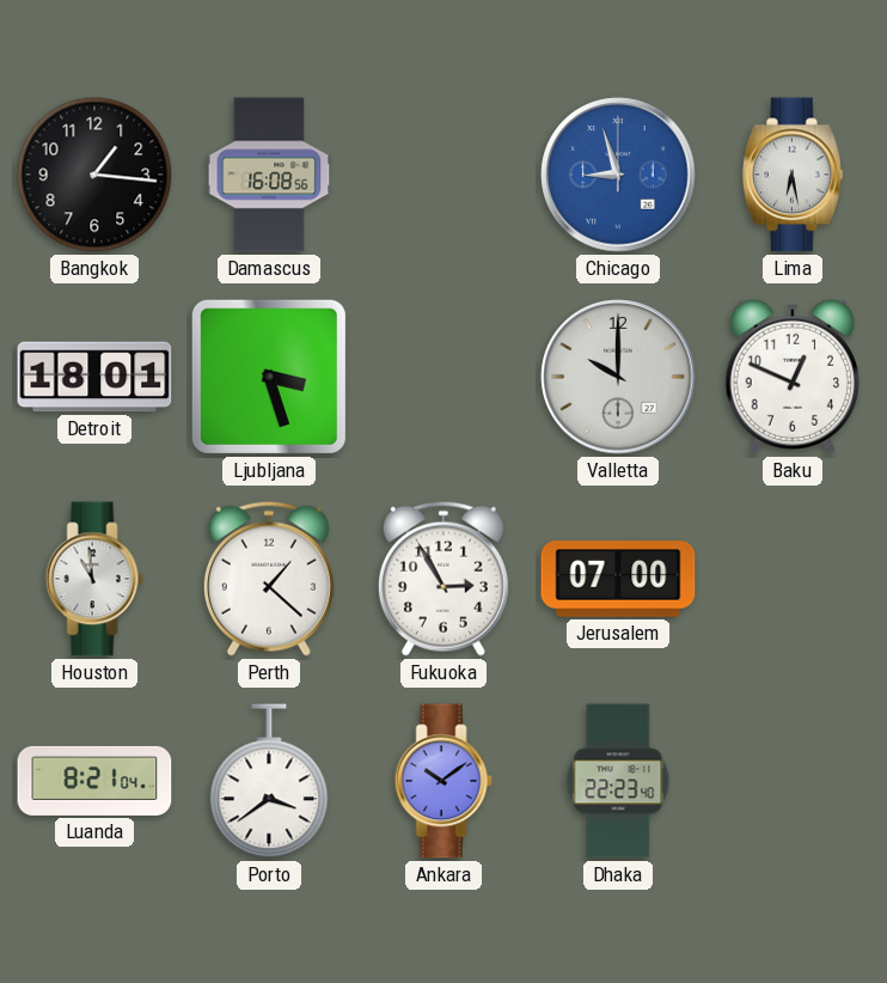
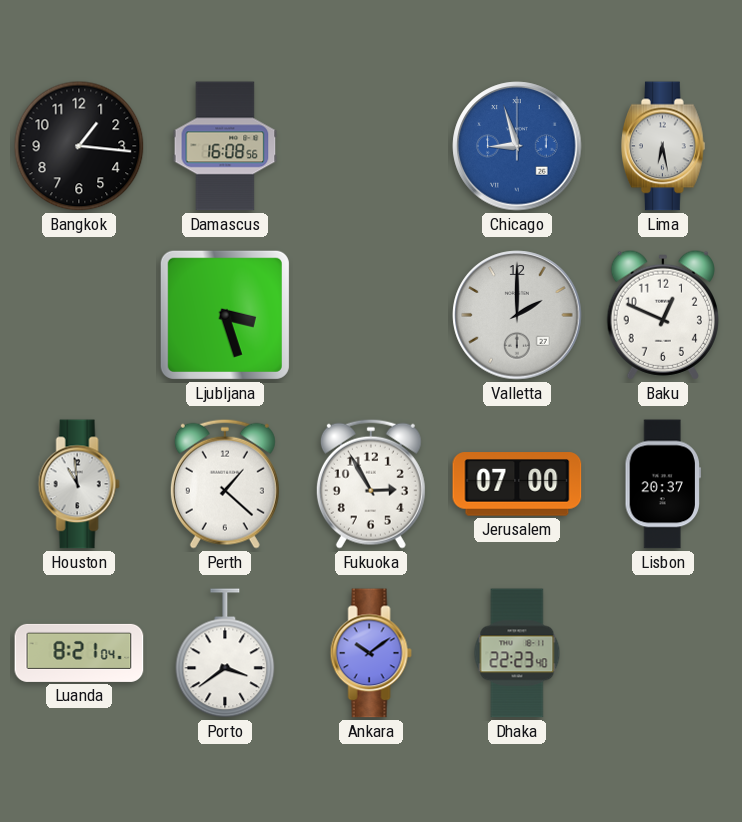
Detroit: 18:01 -> none
Valletta: 10:00 -> 2:00
Lisbon: none -> 20:37
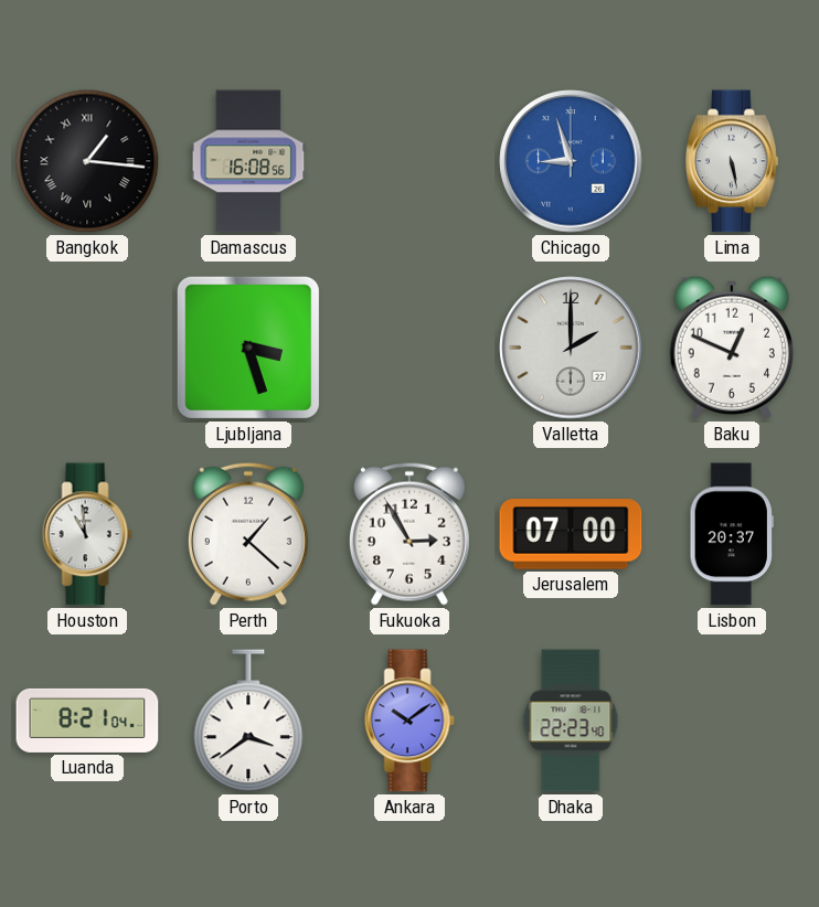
Bangkok numerals: Arabic -> Roman
Lima: 6:28 -> 5:28
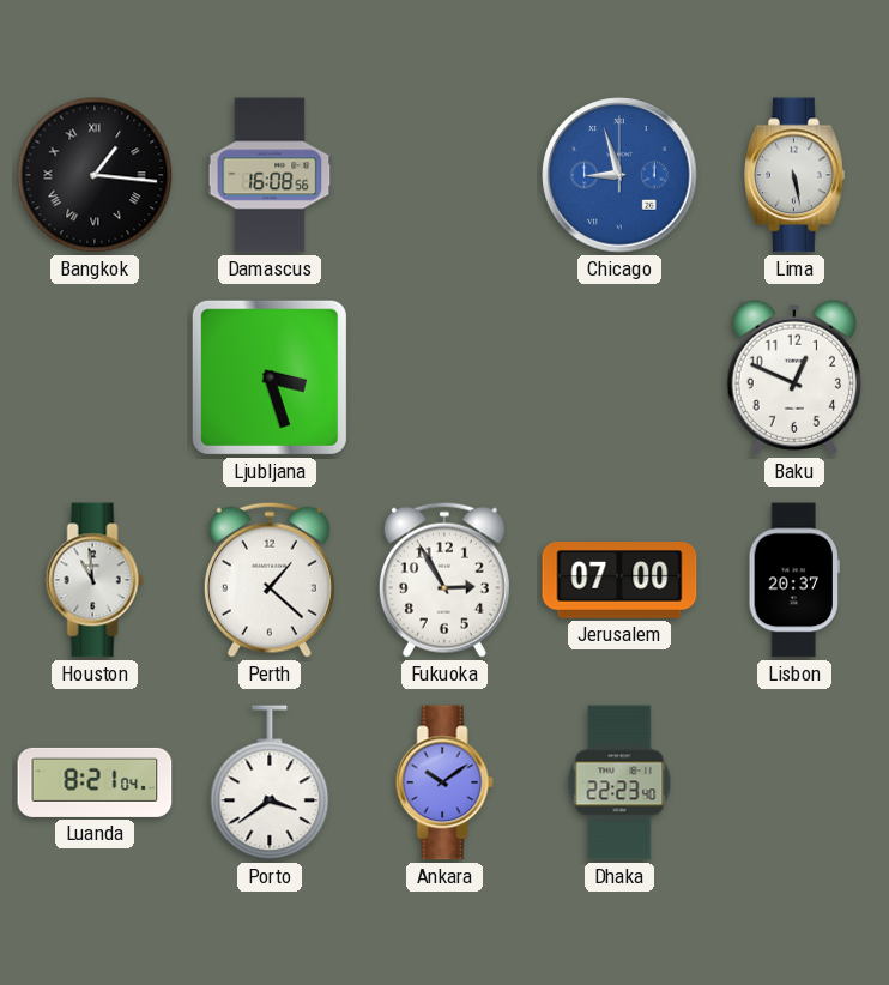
Valletta: 2:00 -> none
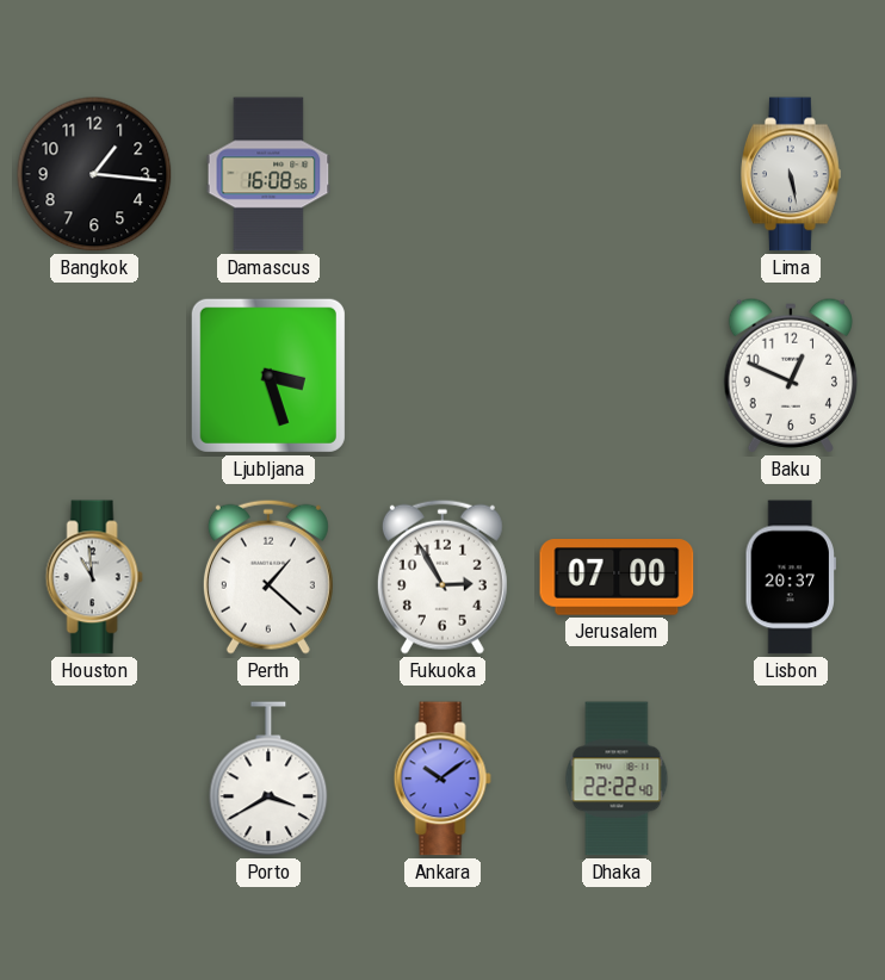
Bangkok numerals: Roman -> Arabic
Chicago: 8:57 -> none
Luanda: 8:21 -> none
Porto: 3:39 -> 3:40
Dhaka: 22:23 -> 22:22
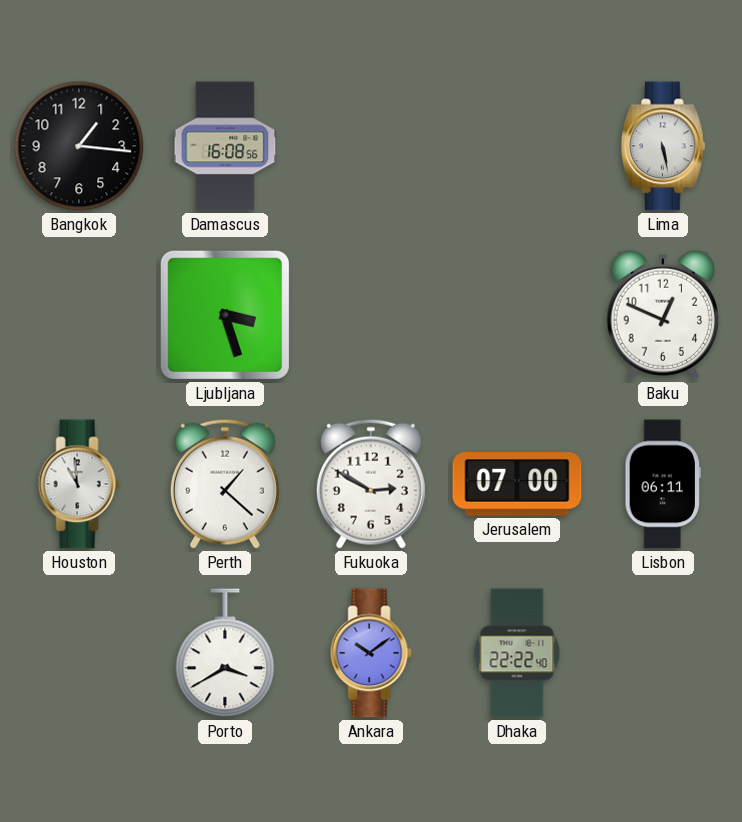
Fukuoka: 2:55 -> 2:50
Lisbon: 20:37 -> 06:11
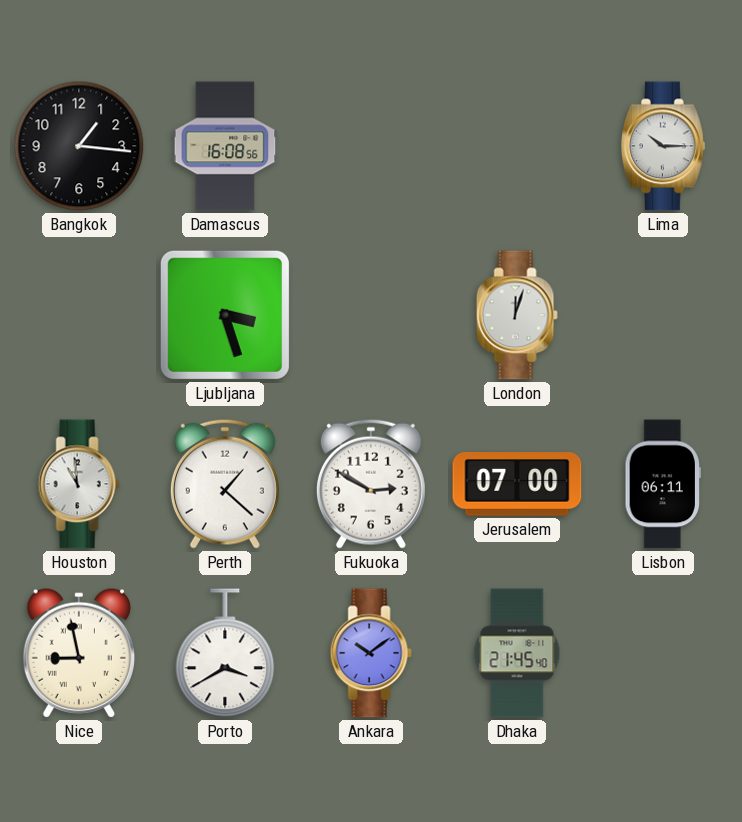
Lima: 5:28 -> 10:15
London: none -> 12:03
Baku: 12:49 -> none
Nice: none -> 8:58
Dhaka: 22:22 -> 21:45
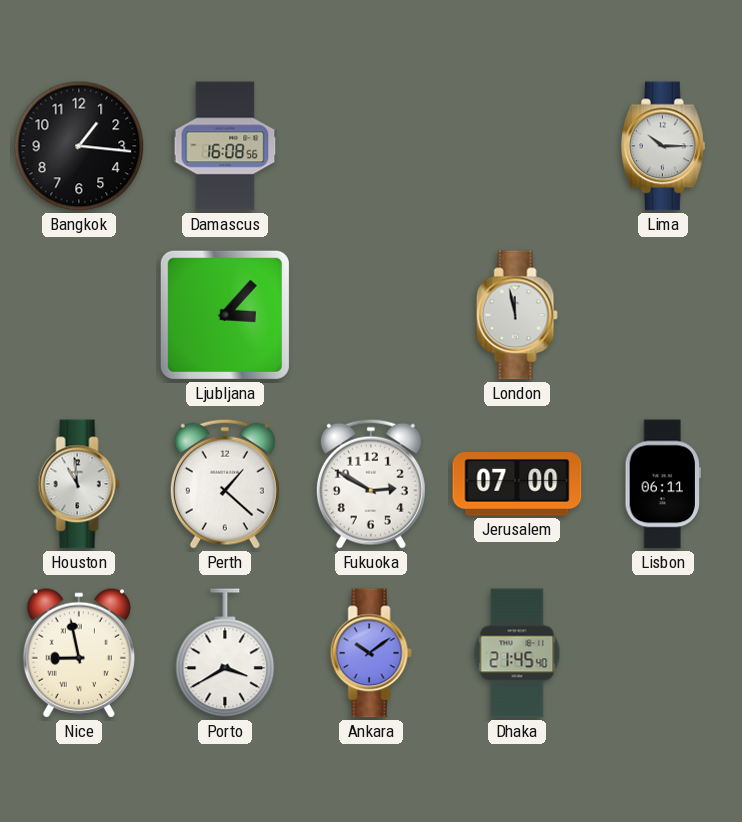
Ljubljana: 3:27 -> 3:07
London: 12:03 -> 11:58
